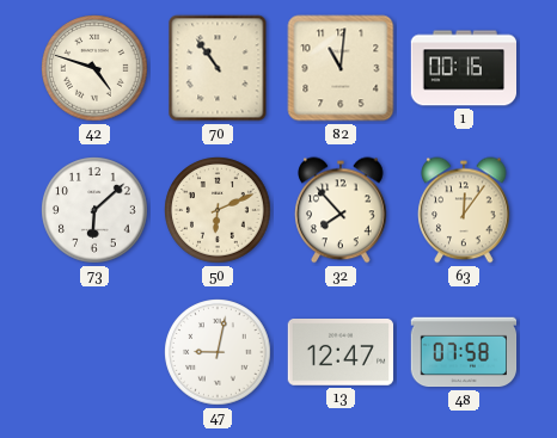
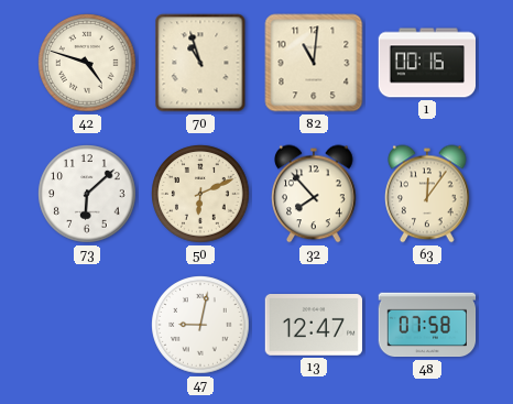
70: 10:54 -> 10:57
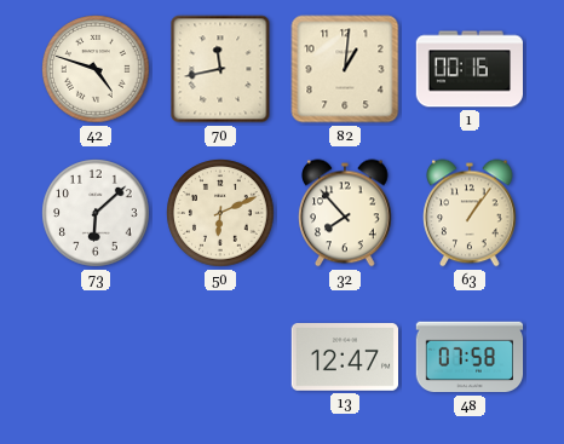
70: 10:57 -> 11:43
82: 11:01 -> 1:01
63: 12:06 -> 1:06
47: 9:02 -> none
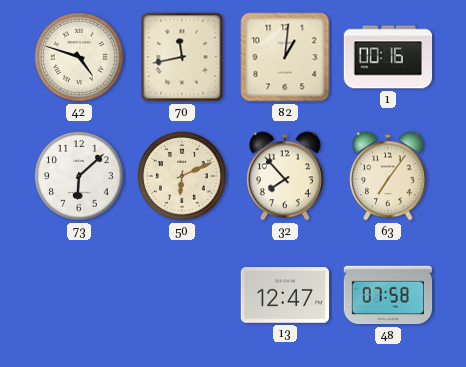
63: 1:06 -> 7:06
